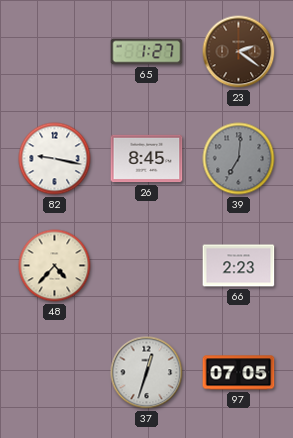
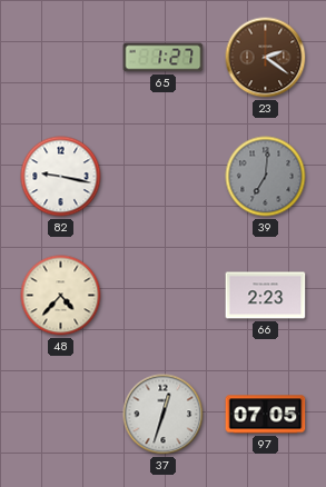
26: 8:45 -> none
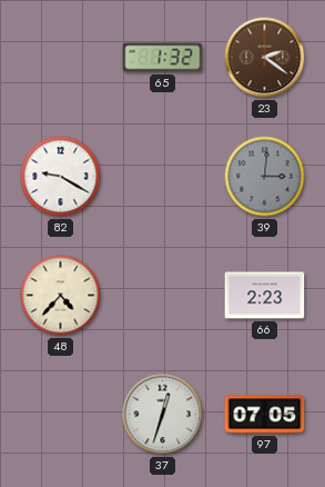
65: 1:27 -> 1:32
82: 9:17 -> 9:20
39: 7:01 -> 3:01
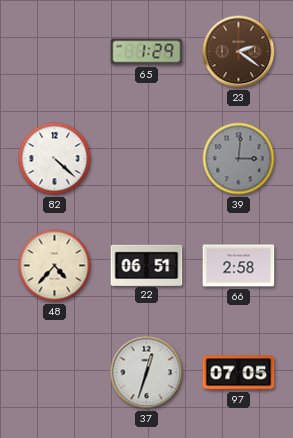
65: 1:32 -> 1:29
82: 9:20 -> 4:22
22: none -> 06:51
66: 2:23 -> 2:58
